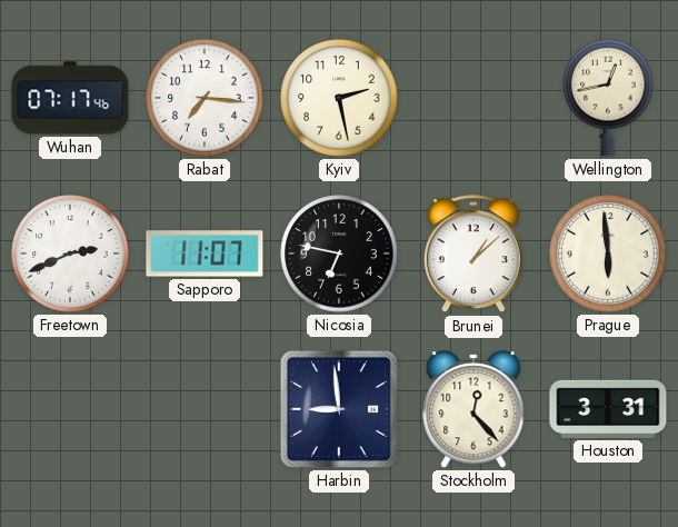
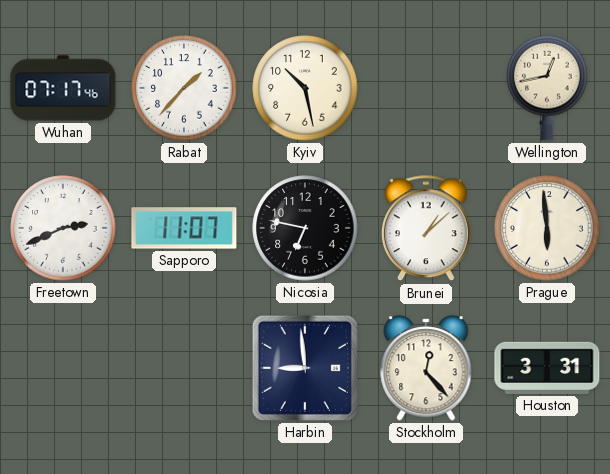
Rabat: 7:16 -> 1:37
Kyiv: 2:28 -> 10:28
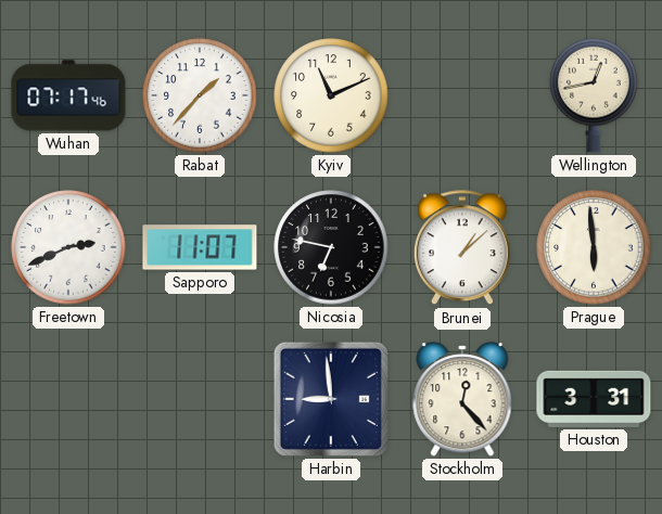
Kyiv: 10:28 -> 11:11
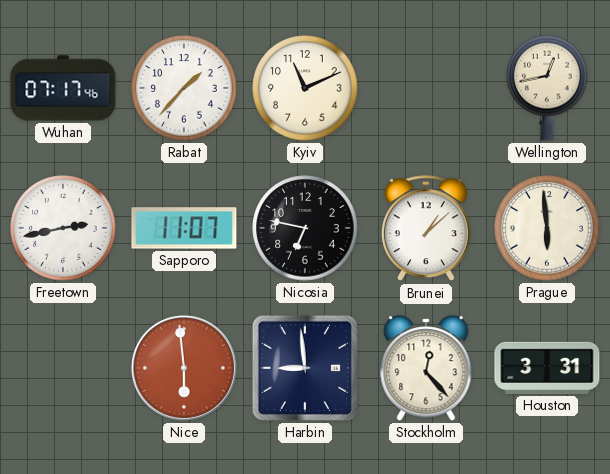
Freetown: 2:41 -> 2:43
Nice: none -> 5:59
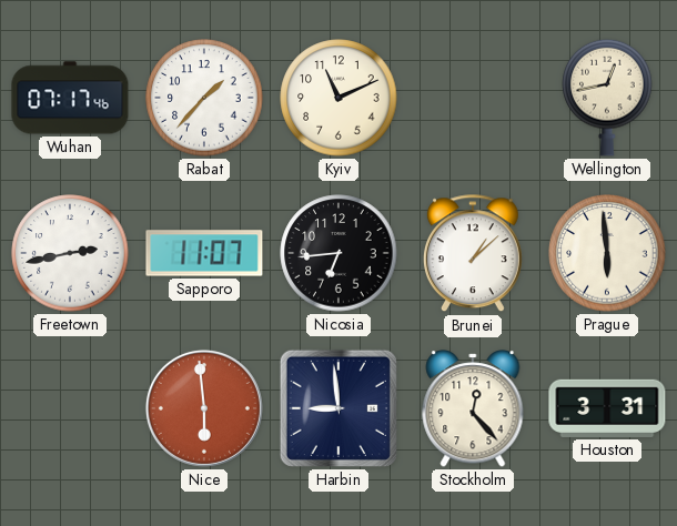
Nicosia: 6:47 -> 6:44
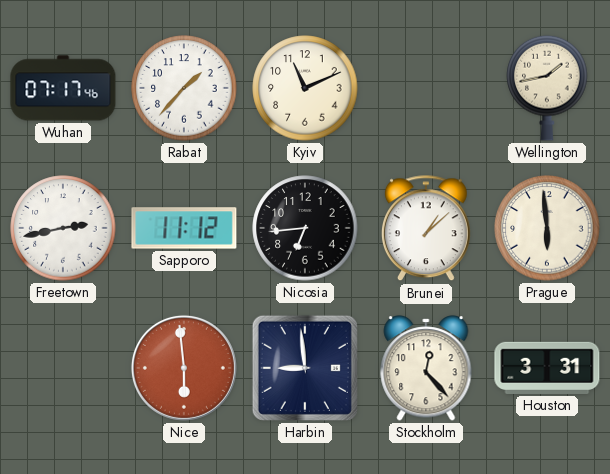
Wellington: 12:43 -> 1:43
Sapporo: 11:07 -> 11:12
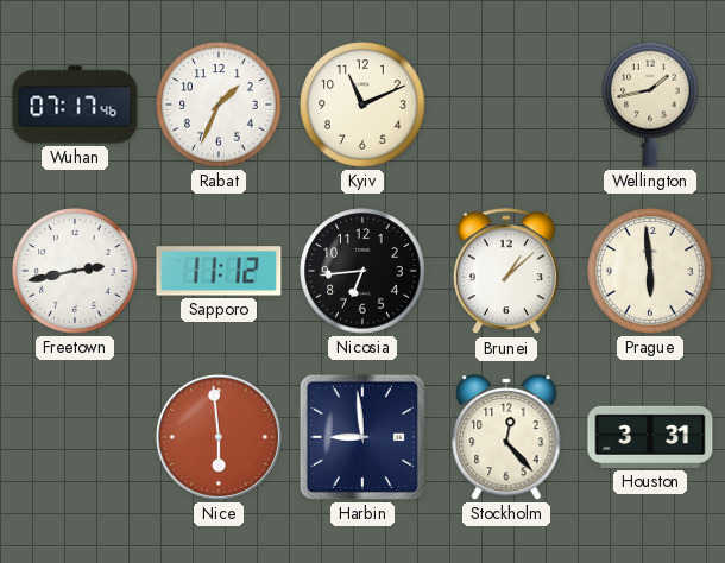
Rabat: 1:37 -> 1:34
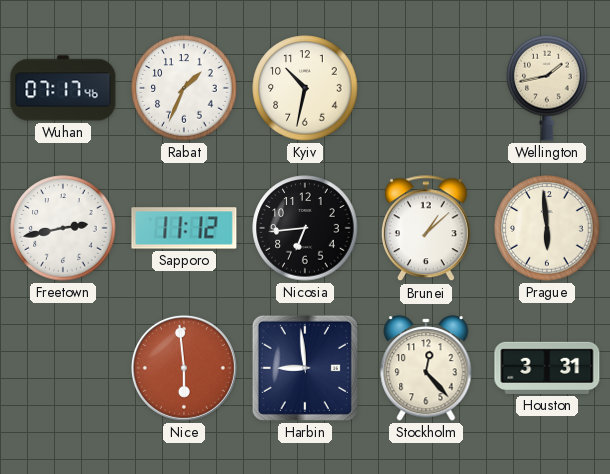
Kyiv: 11:11 -> 10:32
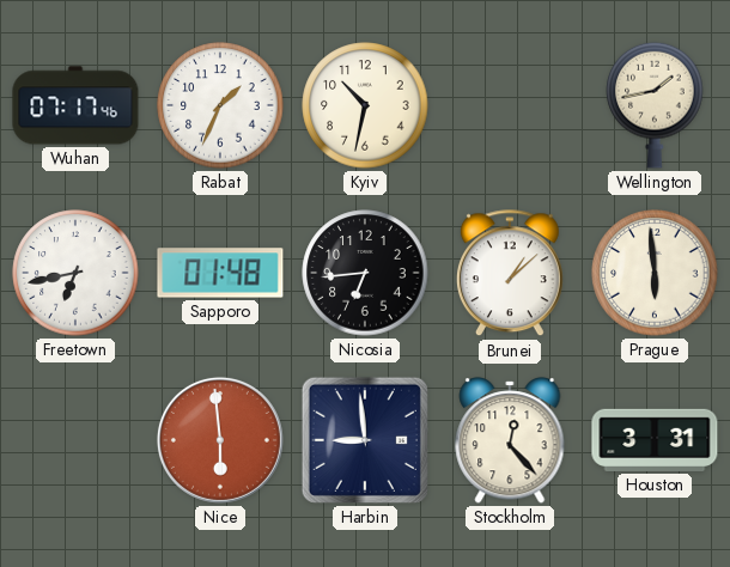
Freetown: 2:43 -> 6:43
Sapporo: 11:12 -> 01:48
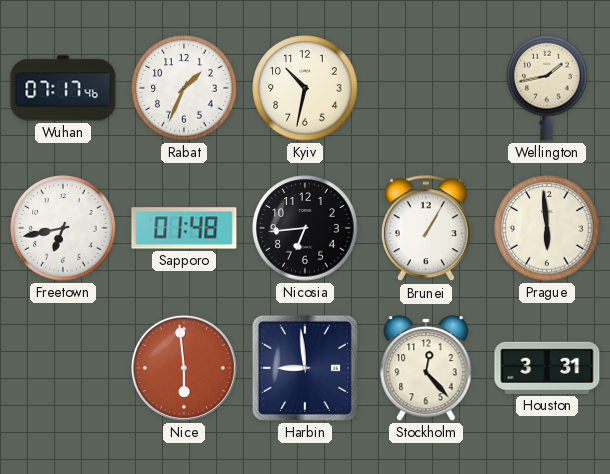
Brunei: 1:08 -> 1:05
